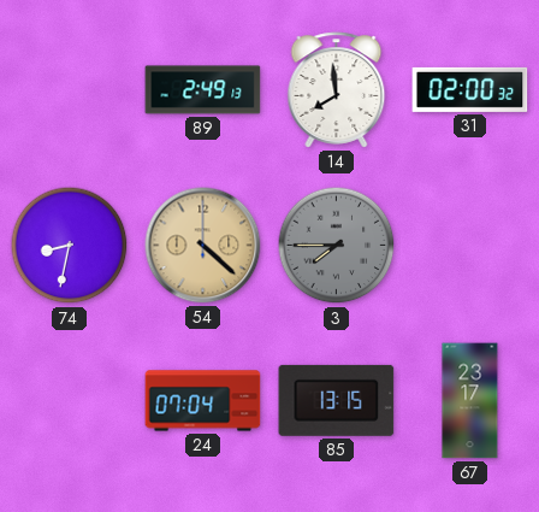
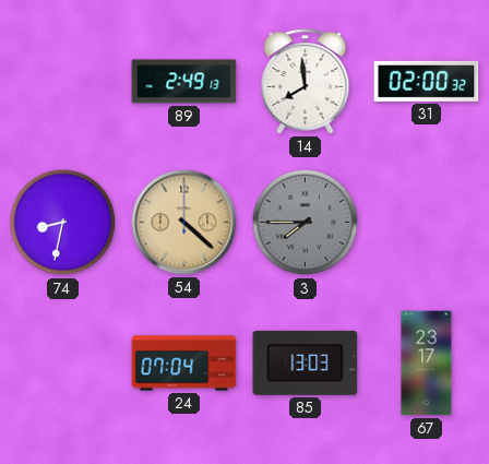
85: 13:15 -> 13:03
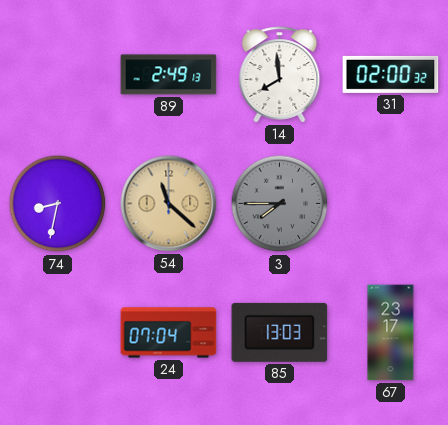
54: 4:22 -> 11:22
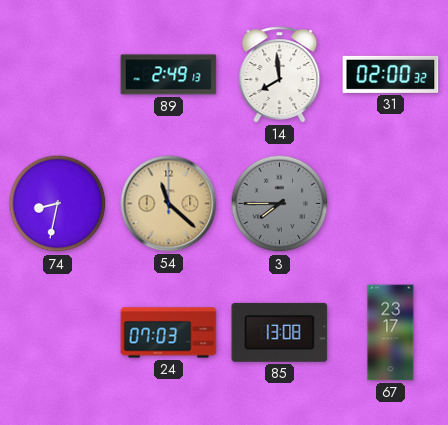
24: 07:04 -> 07:03
85: 13:03 -> 13:08
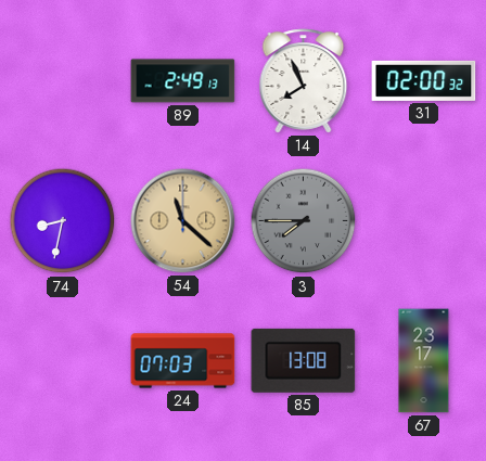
14: 7:59 -> 7:56
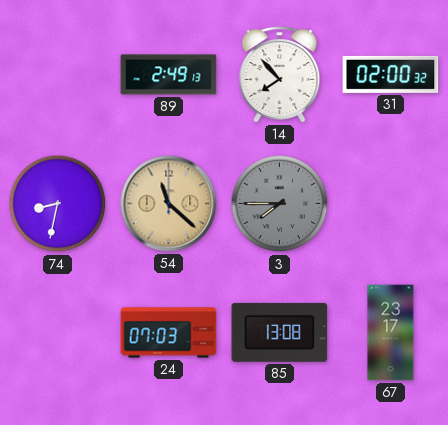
14: 7:56 -> 7:53
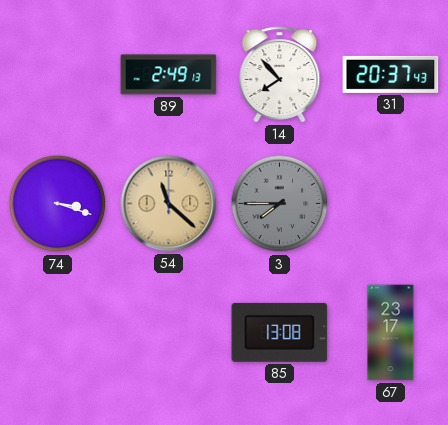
31: 02:00 -> 20:37
74: 8:32 -> 3:18
24: 07:03 -> none
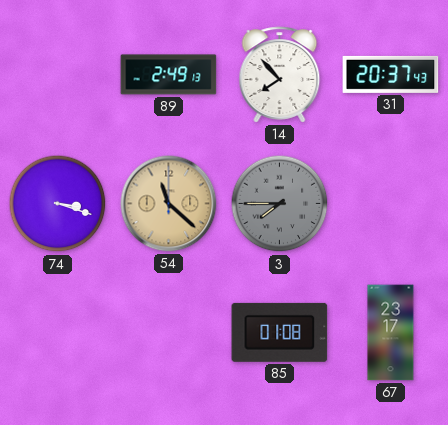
85: 13:08 -> 01:08
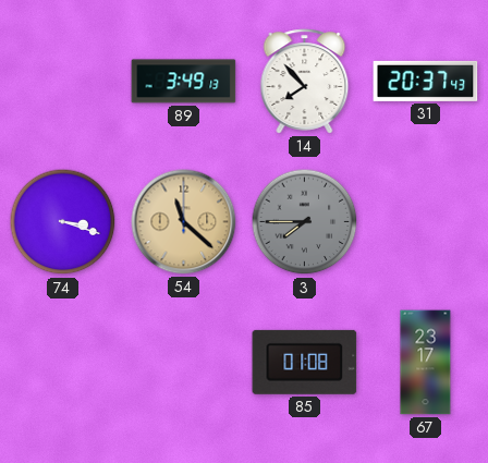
89: 2:49 -> 3:49
